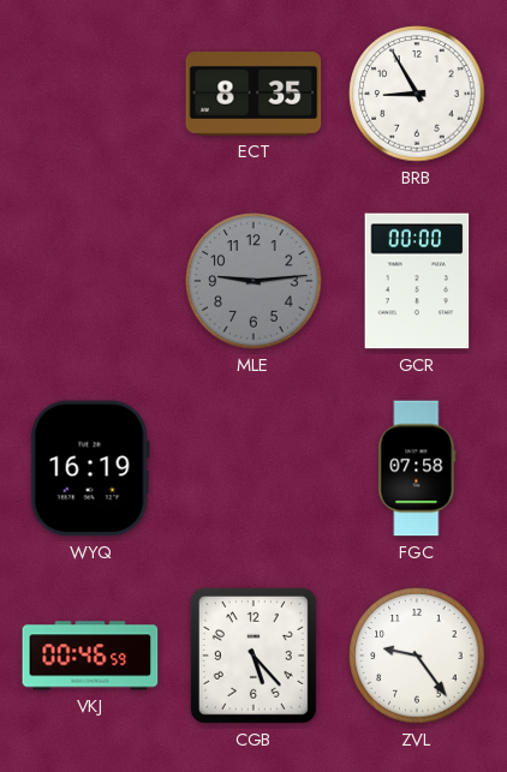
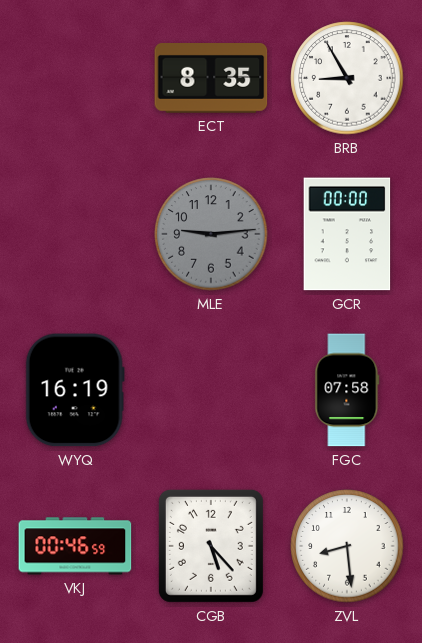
ZVL: 9:24 -> 8:29
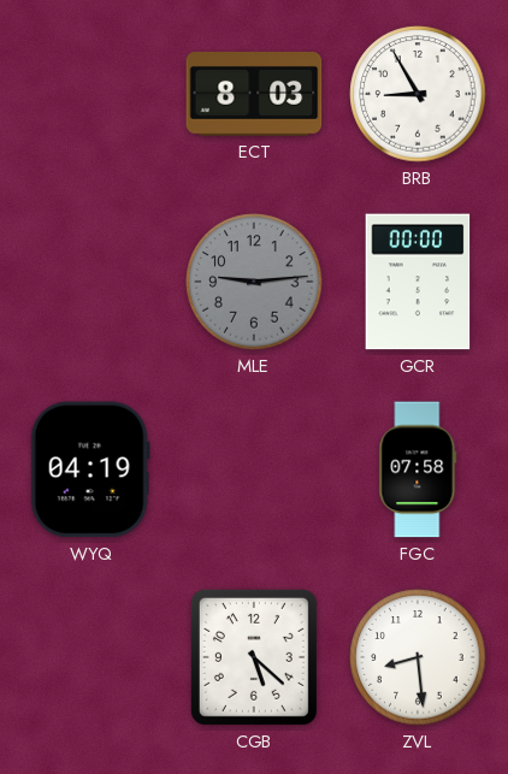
ECT: 8:35 -> 8:03
WYQ: 16:19 -> 04:19
VKJ: 00:46 -> none
CGB: 5:23 -> 5:22
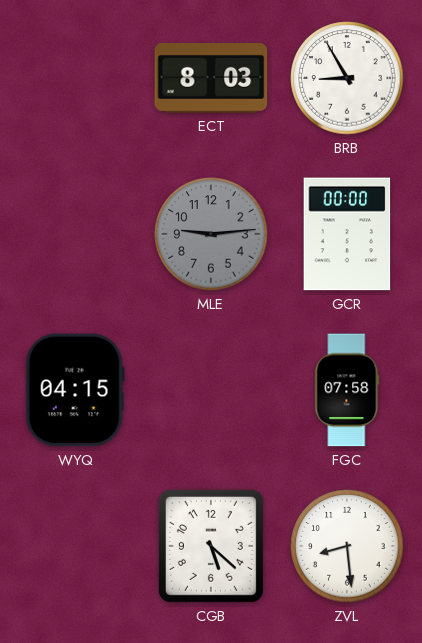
WYQ: 04:19 -> 04:15
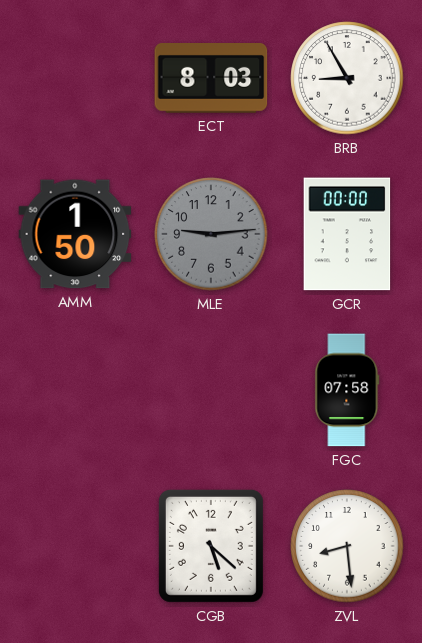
AMM: none -> 1:50
WYQ: 04:15 -> none
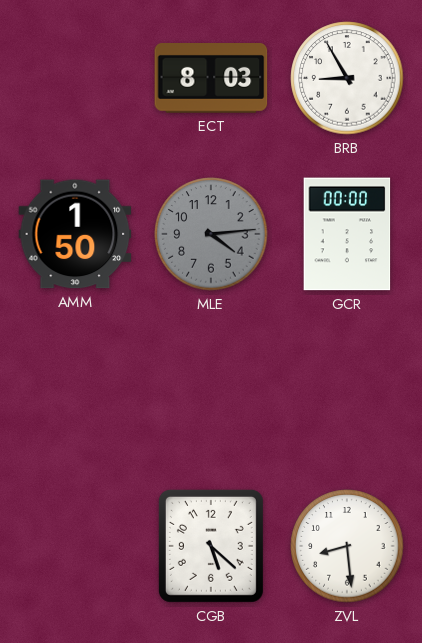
MLE: 9:14 -> 4:14
FGC: 07:58 -> none
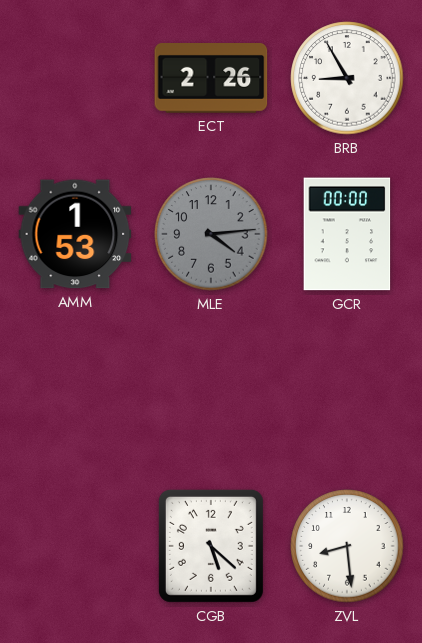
ECT: 8:03 -> 2:26
AMM: 1:50 -> 1:53
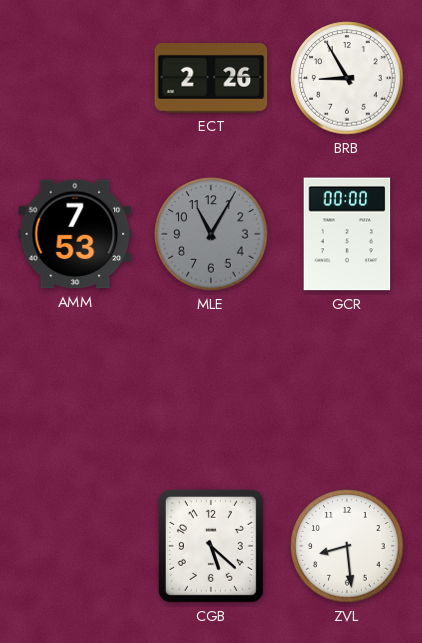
AMM: 1:53 -> 7:53
MLE: 4:14 -> 11:05
